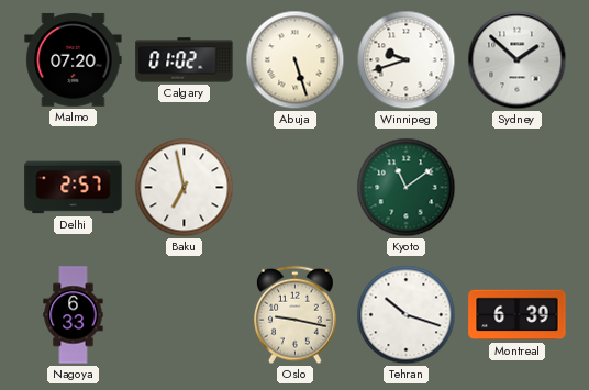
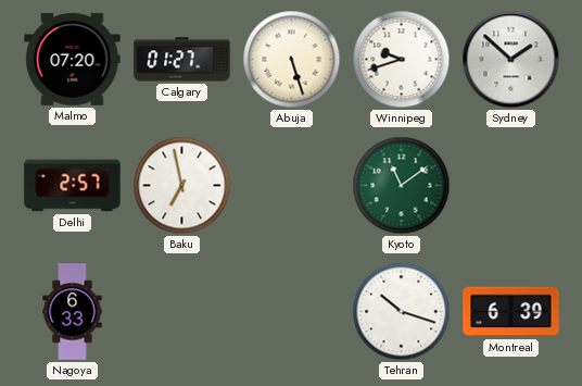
Calgary: 01:02 -> 01:27
Oslo: 9:17 -> none
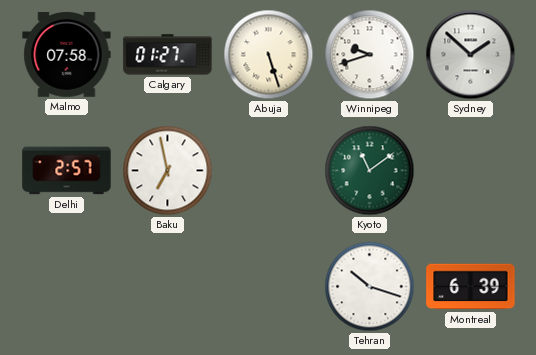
Malmo: 07:20 -> 07:58
Nagoya: 6:33 -> none
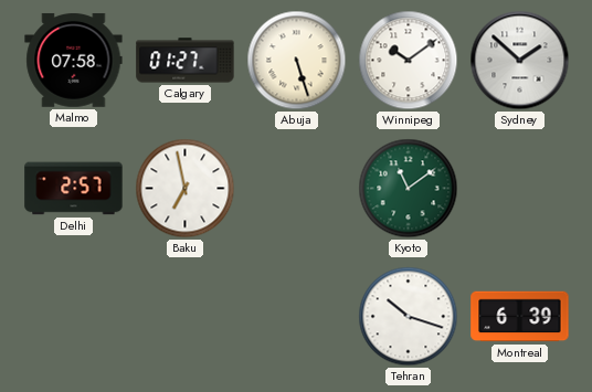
Winnipeg: 9:42 -> 10:09
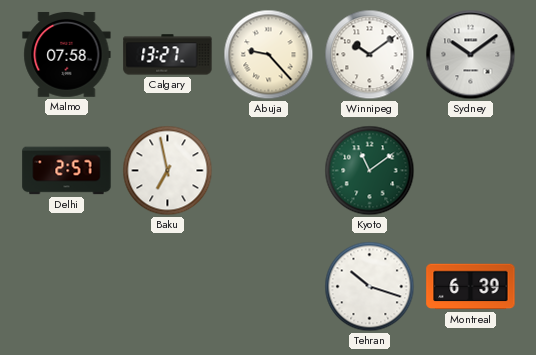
Calgary: 01:27 -> 13:27
Abuja: 5:27 -> 9:23
Sydney: 1:52 -> 10:09
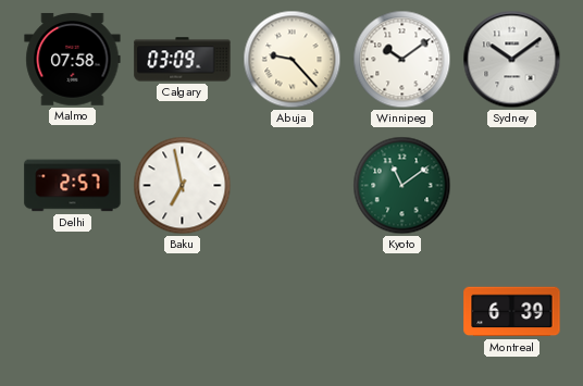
Calgary: 13:27 -> 03:09
Tehran: 10:18 -> none
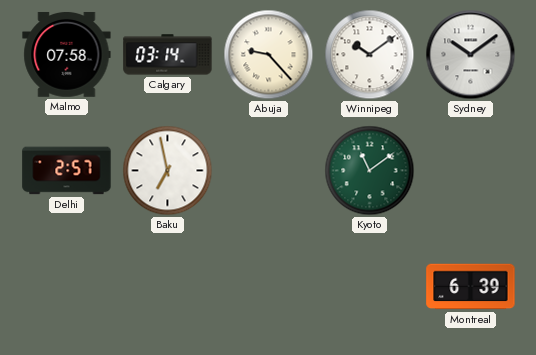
Calgary: 03:09 -> 03:14
